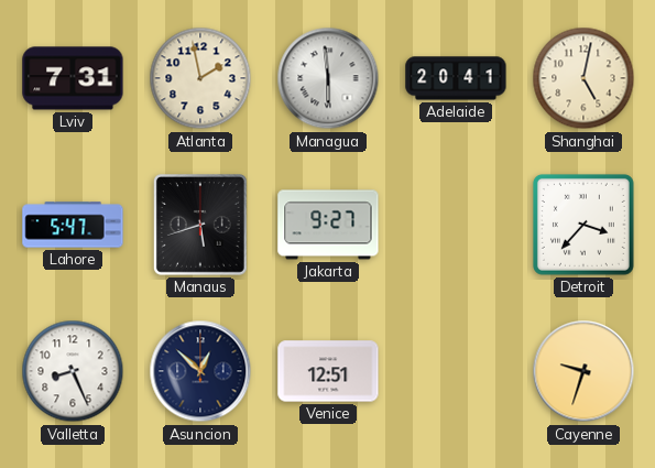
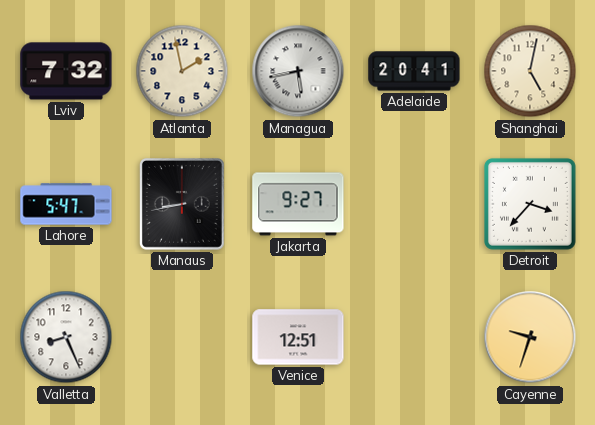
Lviv: 7:31 -> 7:32
Managua: 5:59 -> 5:43
Manaus: 5:42 -> 8:43
Asuncion: 12:52 -> none
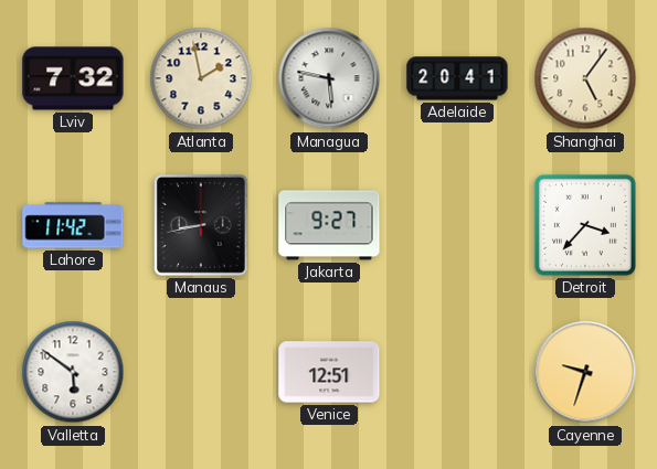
Managua: 5:43 -> 5:47
Shanghai: 5:02 -> 5:06
Lahore: 5:47 -> 11:42
Valletta: 8:26 -> 5:51
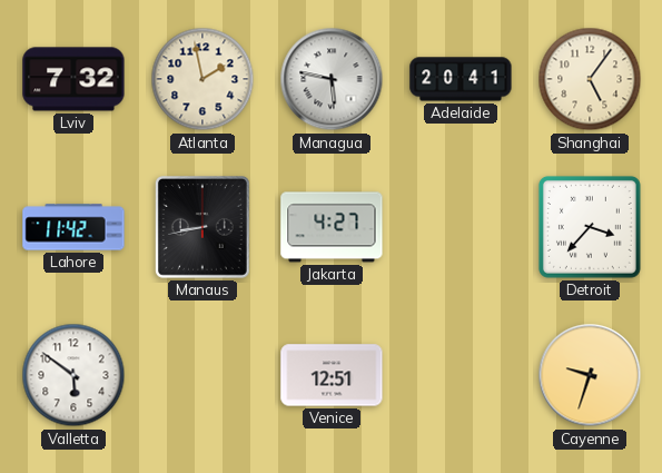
Jakarta: 9:27 -> 4:27
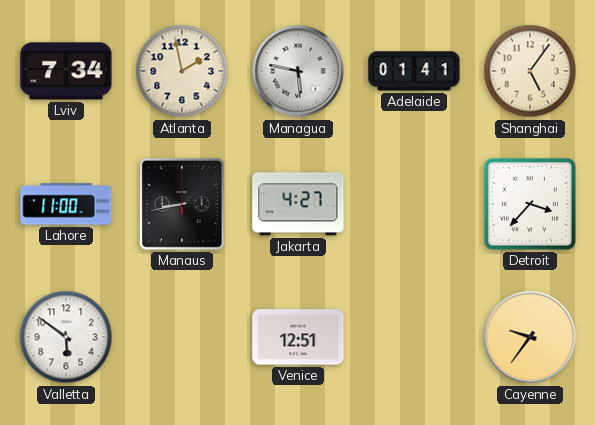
Lviv: 7:32 -> 7:34
Adelaide: 20:41 -> 01:41
Lahore: 11:42 -> 11:00
Cayenne: 9:33 -> 9:36
